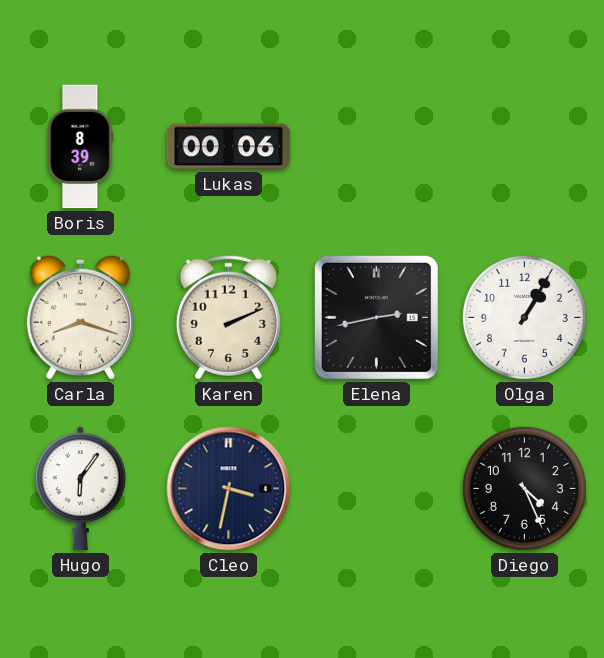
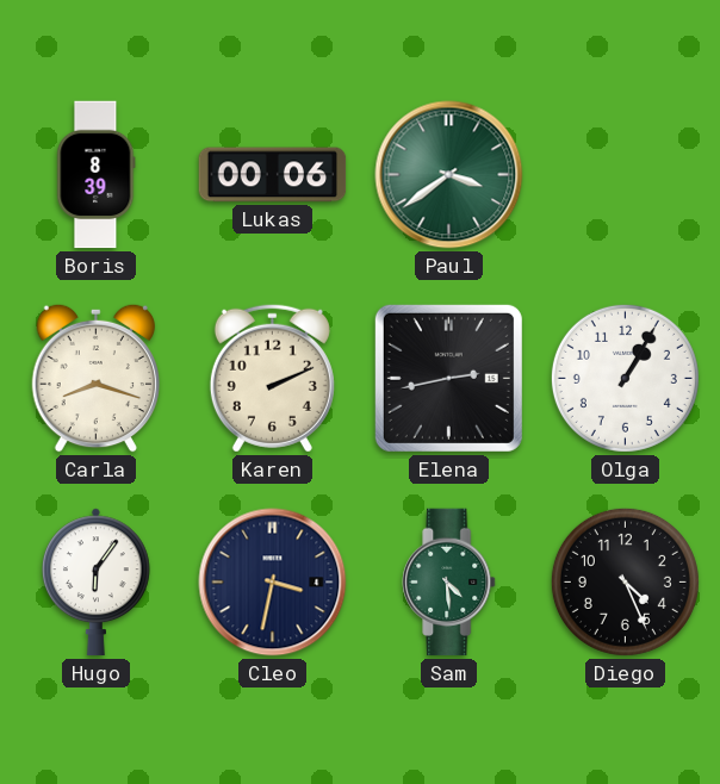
Paul: none -> 3:39
Sam: none -> 4:29
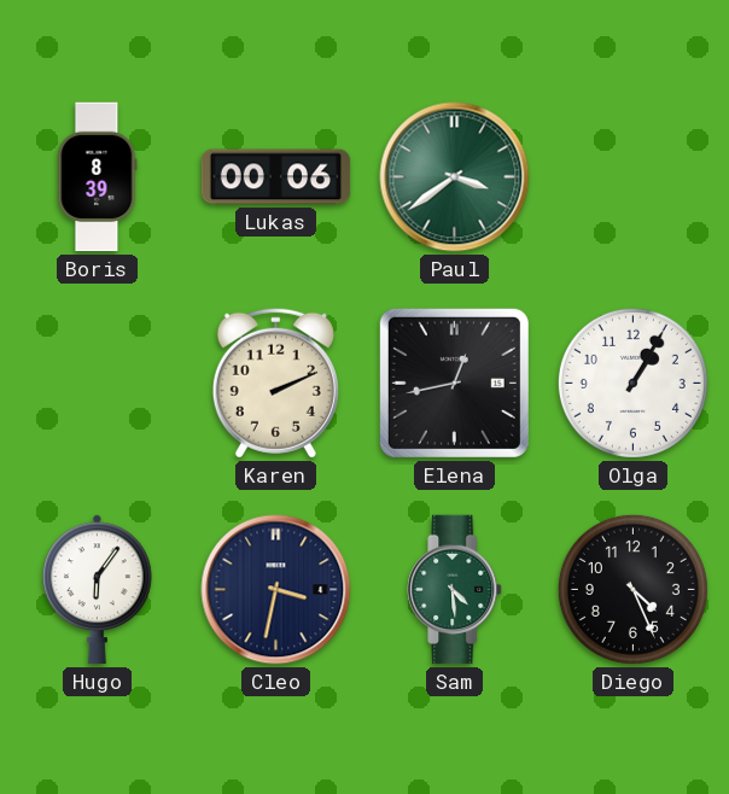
Carla: 8:18 -> none
Elena: 2:43 -> 12:43
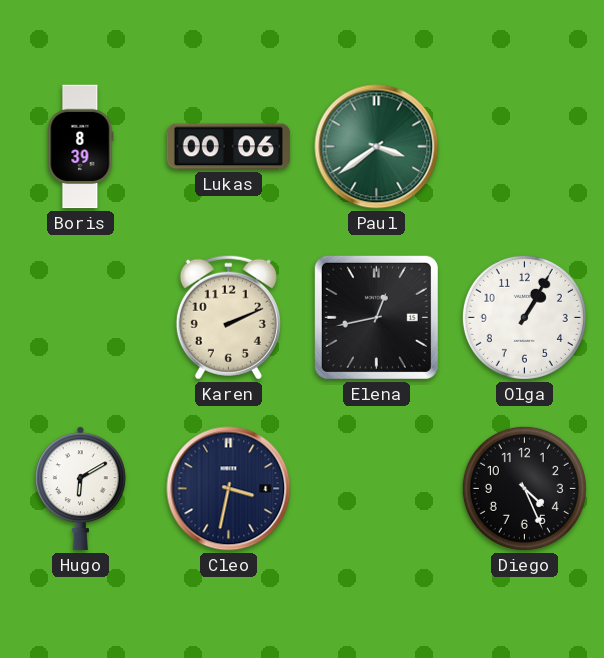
Hugo: 6:06 -> 6:10
Sam: 4:29 -> none
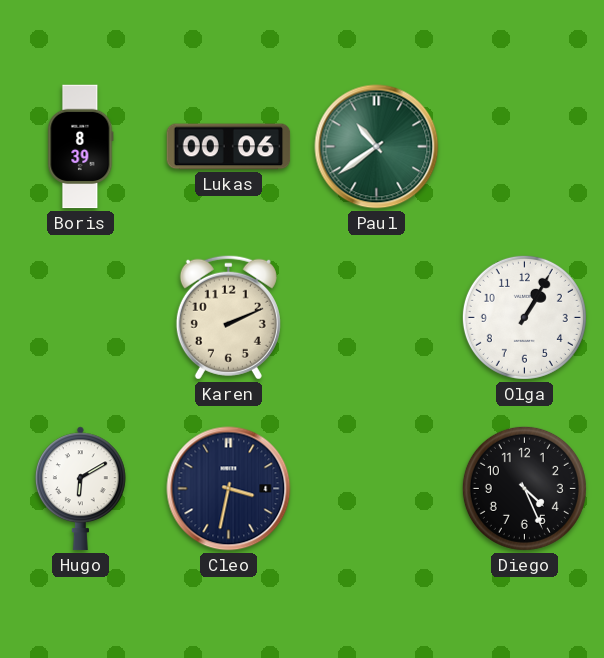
Paul: 3:39 -> 10:39
Elena: 12:43 -> none
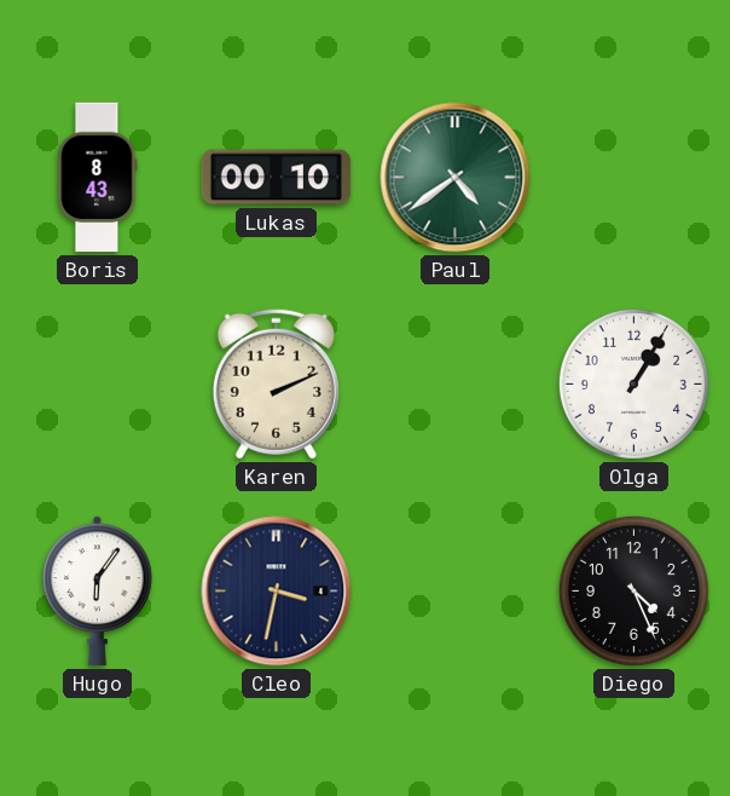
Boris: 8:39 -> 8:43
Lukas: 00:06 -> 00:10
Paul: 10:39 -> 4:39
Hugo: 6:10 -> 6:06
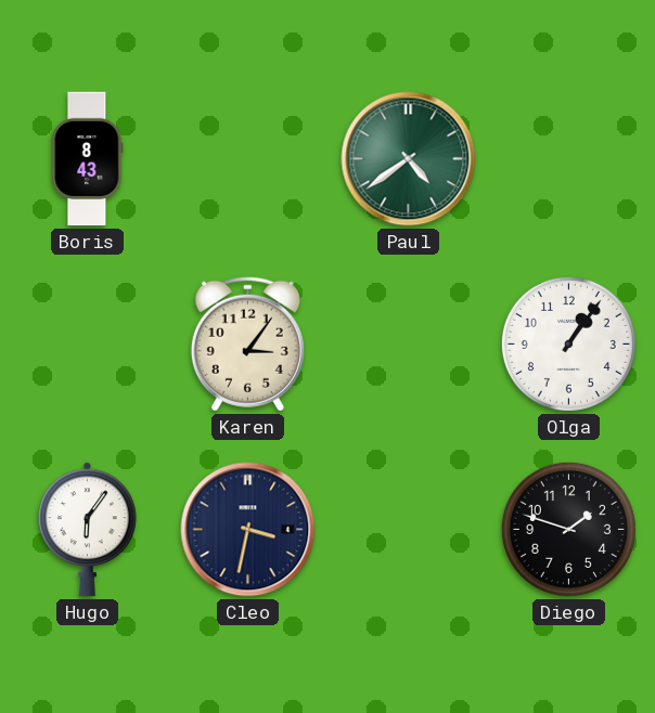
Lukas: 00:10 -> none
Karen: 2:11 -> 3:06
Olga: 1:05 -> 1:06
Diego: 4:26 -> 1:48
